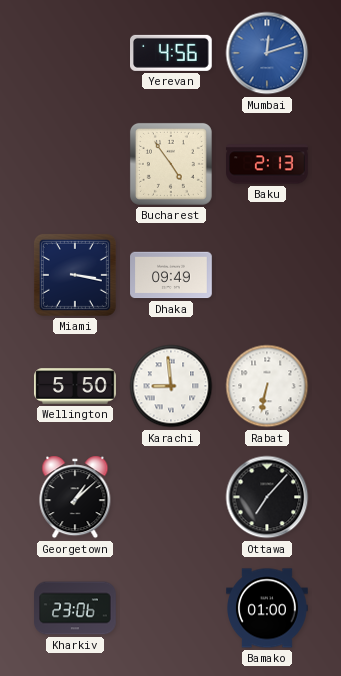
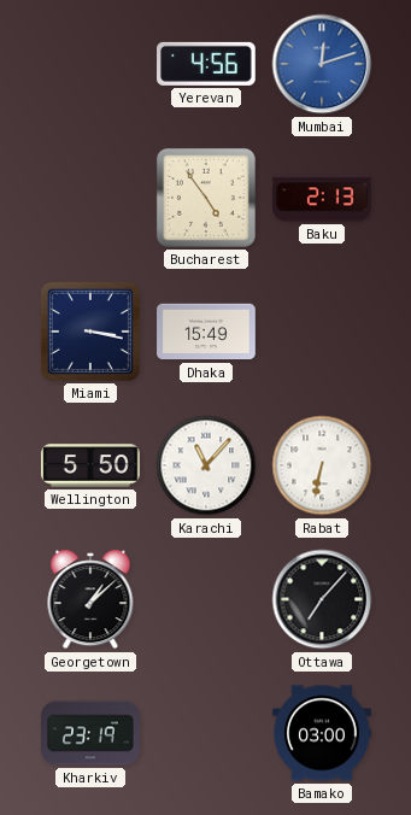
Dhaka: 09:49 -> 15:49
Karachi: 8:59 -> 11:07
Kharkiv: 23:06 -> 23:19
Bamako: 01:00 -> 03:00
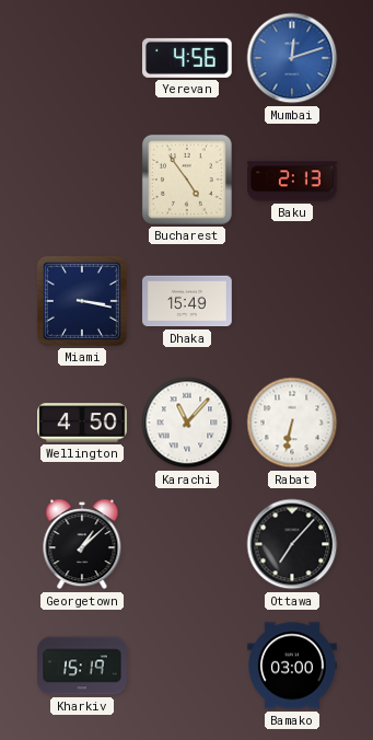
Wellington: 5:50 -> 4:50
Kharkiv: 23:19 -> 15:19
